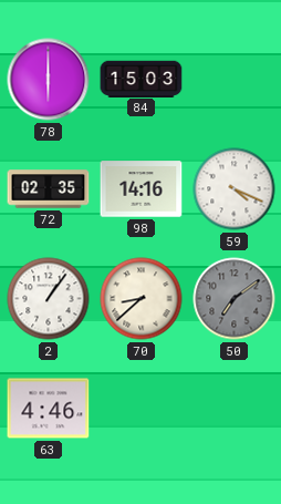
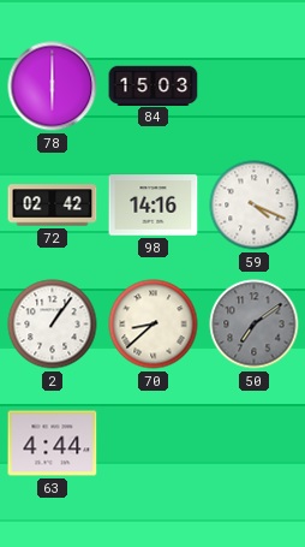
72: 02:35 -> 02:42
63: 4:46 -> 4:44
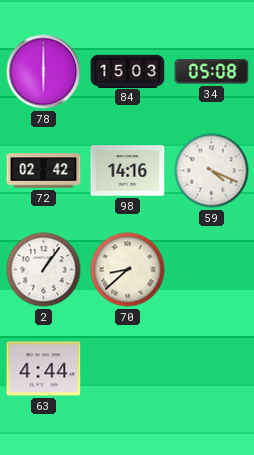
34: none -> 05:08
50: 7:09 -> none
